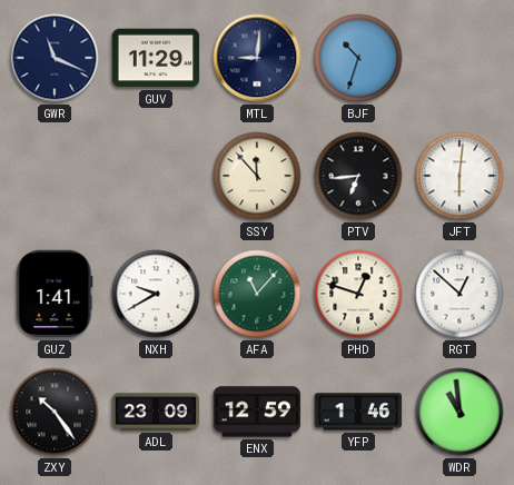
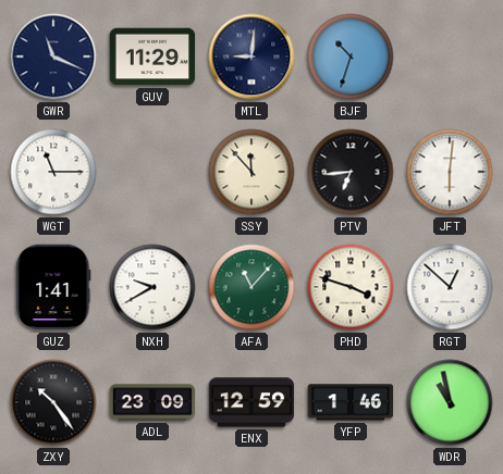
WGT: none -> 11:15
PHD: 12:48 -> 3:48
WDR: 10:59 -> 10:58
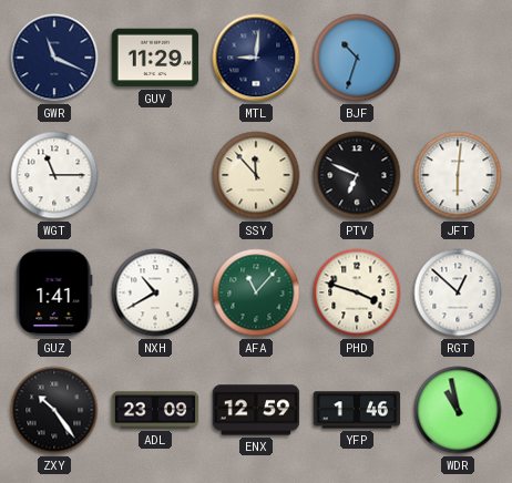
PTV: 6:44 -> 6:49
NXH: 9:40 -> 10:40
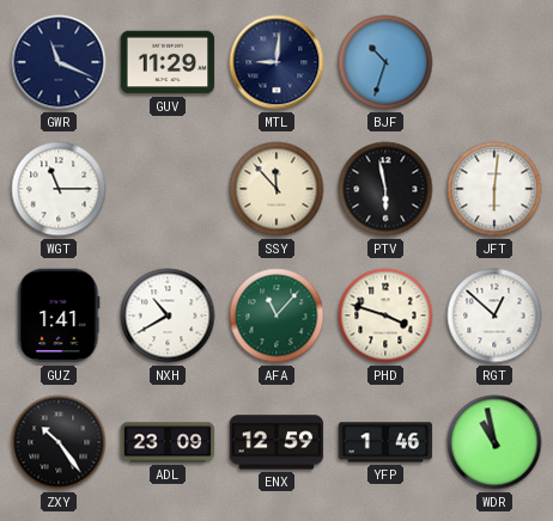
PTV: 6:49 -> 5:58
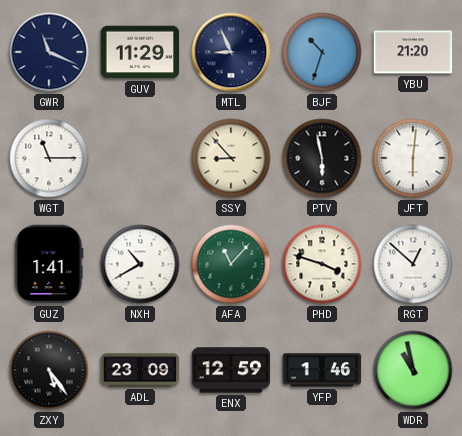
MTL: 9:01 -> 8:56
YBU: none -> 21:20
SSY: 11:53 -> 8:53
ZXY: 10:24 -> 5:24
